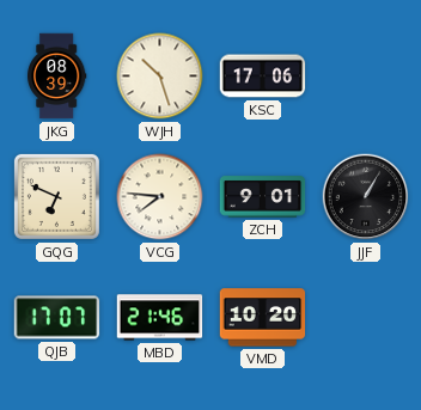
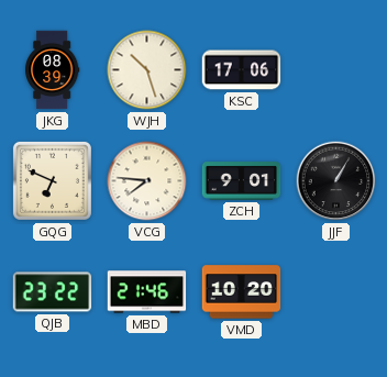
QJB: 17:07 -> 23:22
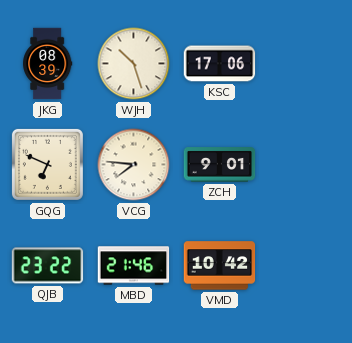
JJF: 1:05 -> none
VMD: 10:20 -> 10:42
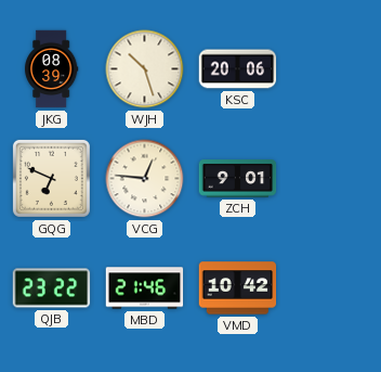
KSC: 17:06 -> 20:06
VCG: 7:46 -> 12:46
